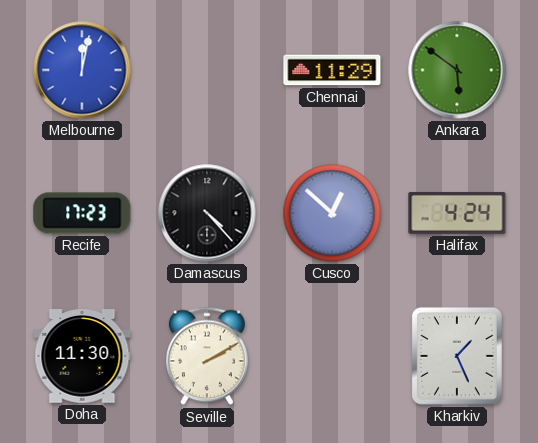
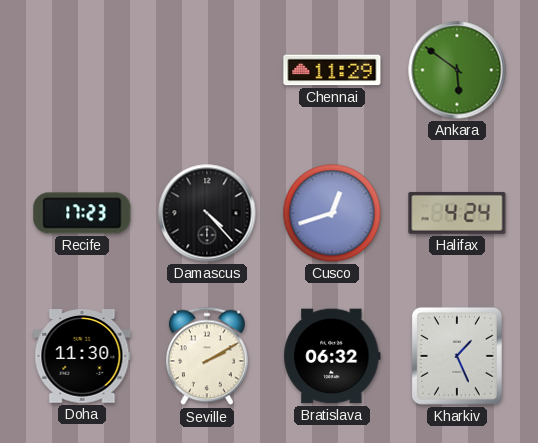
Melbourne: 12:02 -> none
Cusco: 12:52 -> 12:42
Bratislava: none -> 06:32
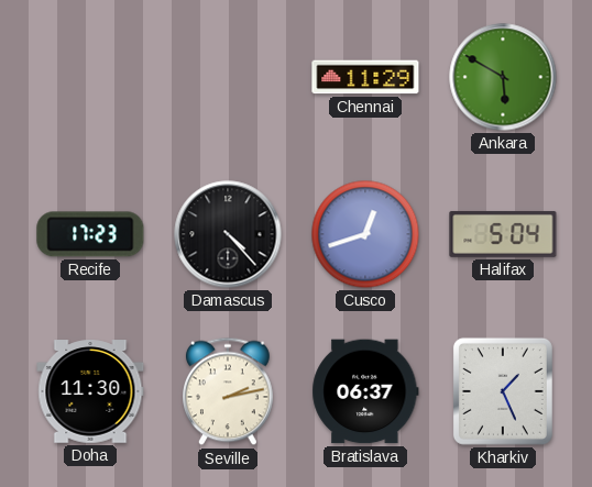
Ankara: 5:51 -> 5:50
Halifax: 4:24 -> 5:04
Seville: 2:10 -> 2:13
Bratislava: 06:32 -> 06:37
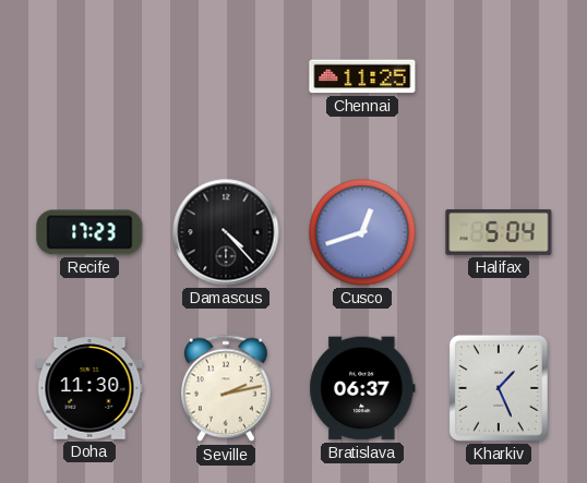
Chennai: 11:29 -> 11:25
Ankara: 5:50 -> none
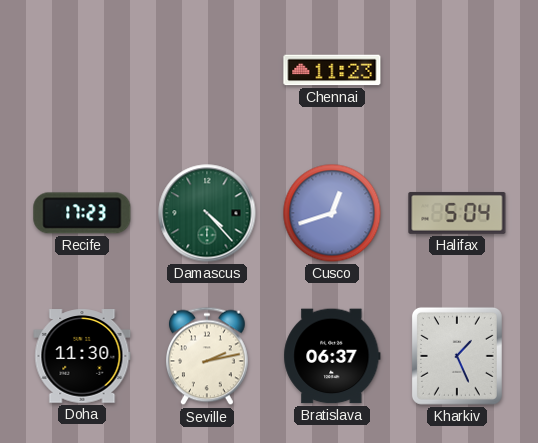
Chennai: 11:25 -> 11:23
Damascus dial: black -> green
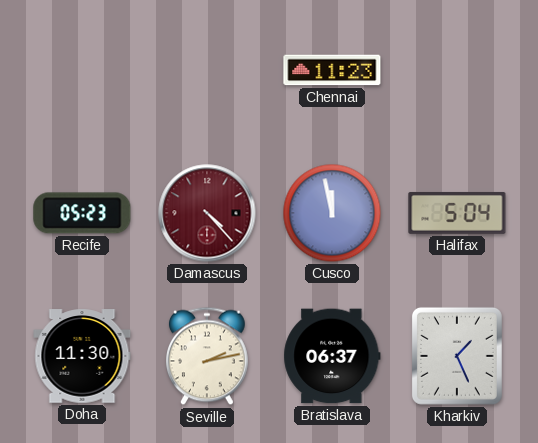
Recife: 17:23 -> 05:23
Damascus dial: green -> burgundy
Cusco: 12:42 -> 11:58
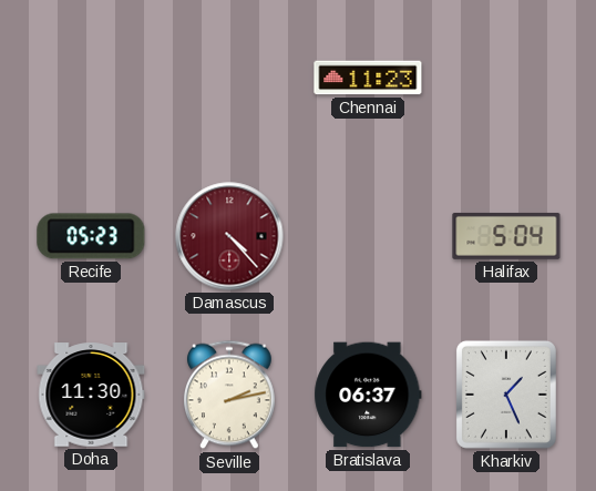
Cusco: 11:58 -> none
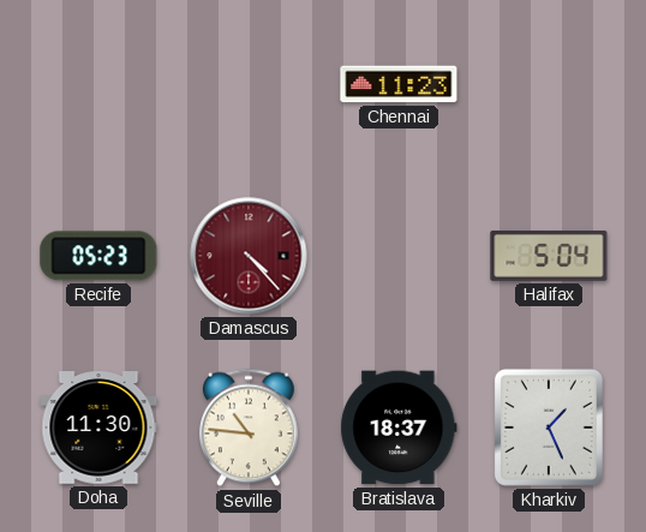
Seville: 2:13 -> 10:46
Bratislava: 06:37 -> 18:37
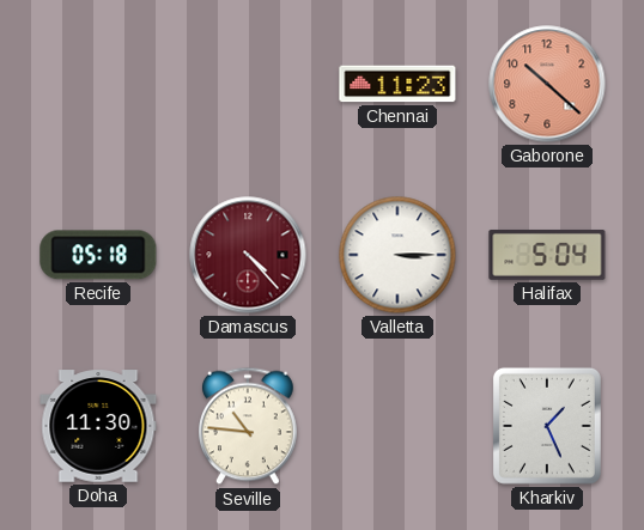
Gaborone: none -> 10:22
Recife: 05:23 -> 05:18
Valletta: none -> 3:15
Bratislava: 18:37 -> none
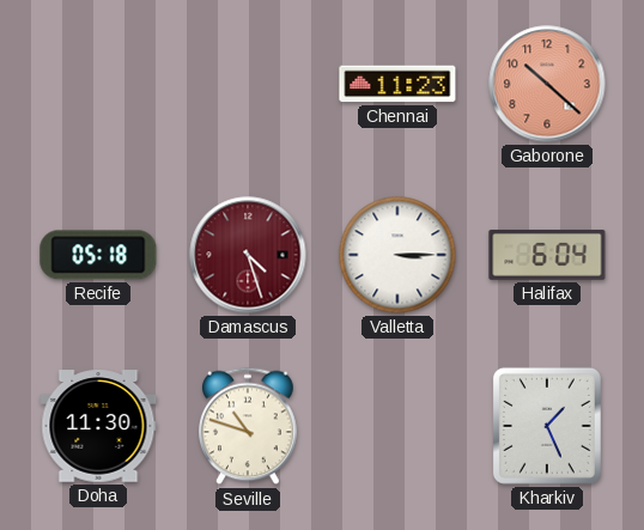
Damascus: 4:23 -> 4:27
Halifax: 5:04 -> 6:04
Seville: 10:46 -> 10:48
